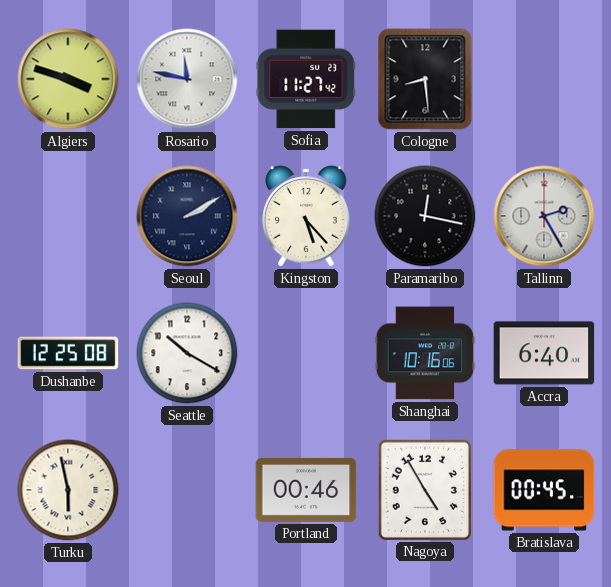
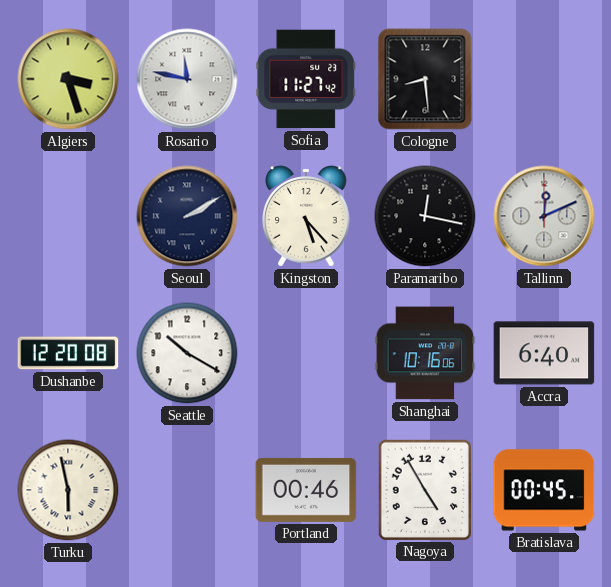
Algiers: 3:48 -> 3:27
Tallinn: 2:25 -> 12:11
Dushanbe: 12:25 -> 12:20
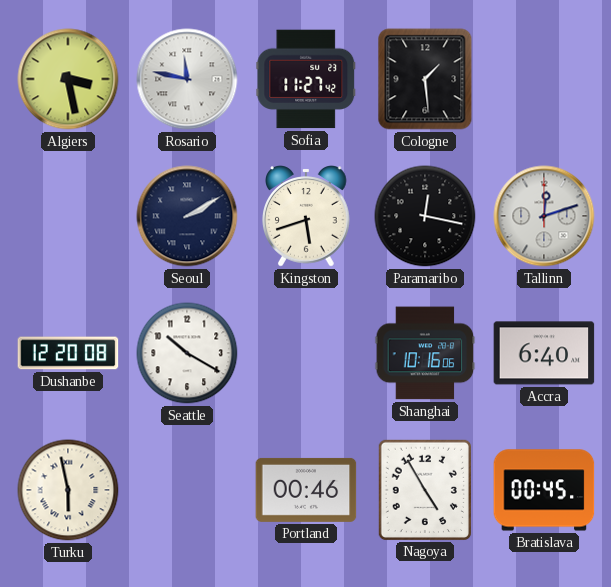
Algiers: 3:27 -> 3:28
Cologne: 8:29 -> 1:29
Kingston: 5:23 -> 5:42
Tallinn: 12:11 -> 12:12
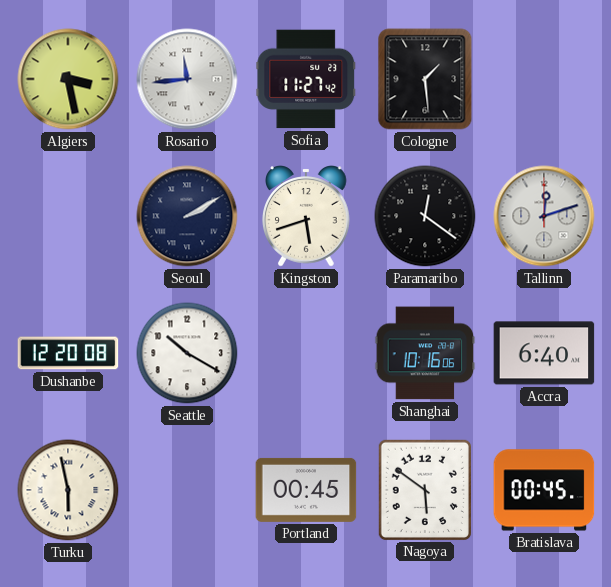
Rosario: 11:47 -> 11:44
Paramaribo: 12:17 -> 12:21
Portland: 00:46 -> 00:45
Nagoya: 4:55 -> 5:51
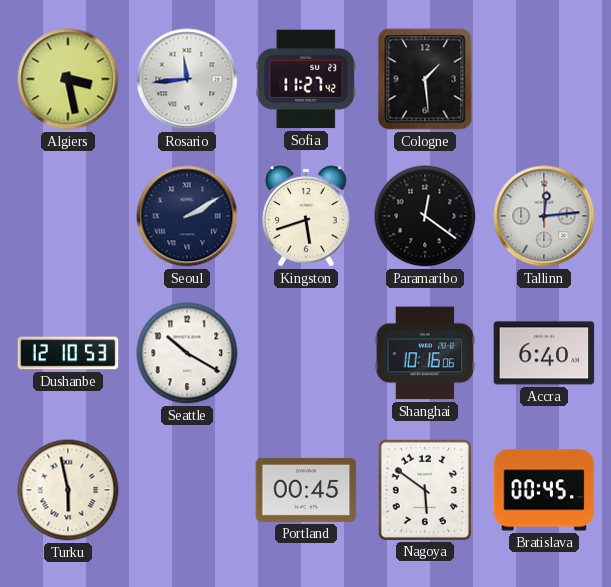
Tallinn: 12:12 -> 12:14
Dushanbe: 12:20 -> 12:10
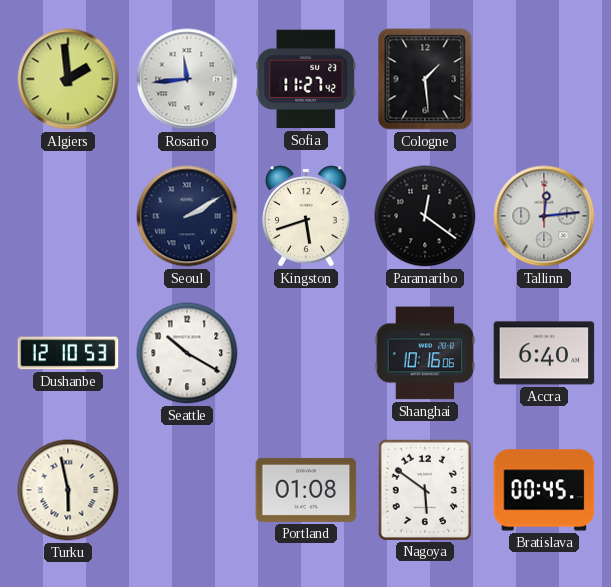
Algiers: 3:28 -> 1:59
Portland: 00:45 -> 01:08
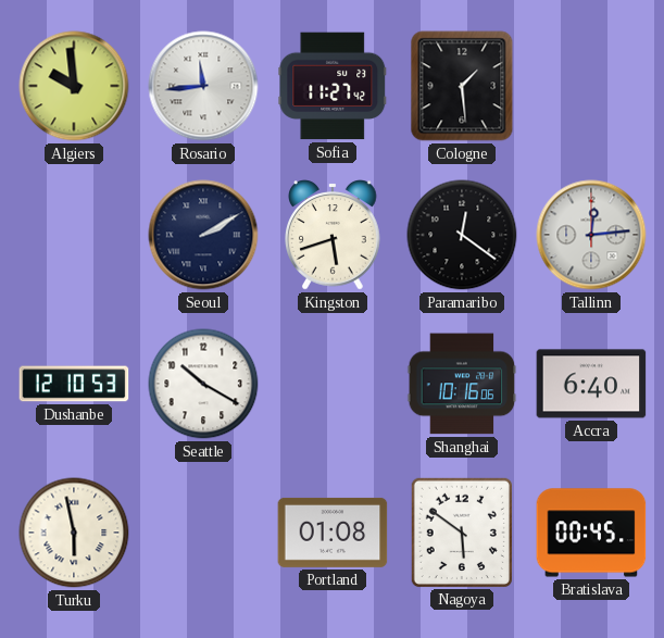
Algiers: 1:59 -> 9:59
